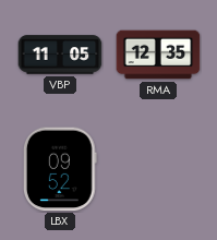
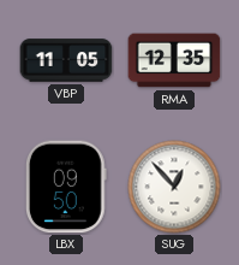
LBX: 09:52 -> 09:50
SUG: none -> 12:53
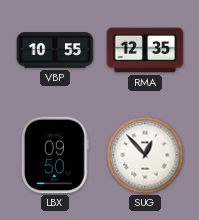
VBP: 11:05 -> 10:55
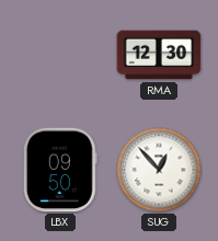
VBP: 10:55 -> none
RMA: 12:35 -> 12:30
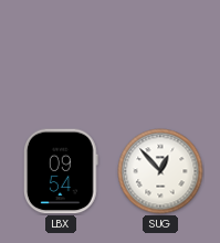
RMA: 12:30 -> none
LBX: 09:50 -> 09:54
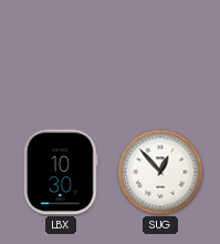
LBX: 09:54 -> 10:30
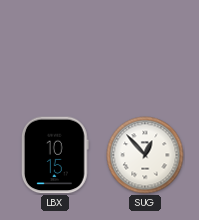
LBX: 10:30 -> 10:15
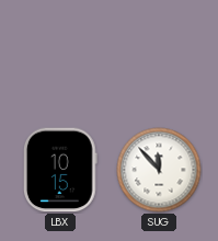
SUG: 12:53 -> 11:53
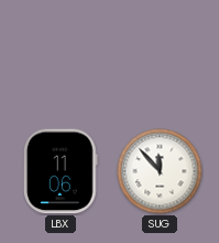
LBX: 10:15 -> 11:06
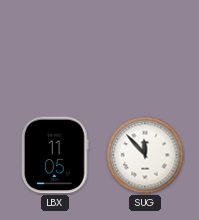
LBX: 11:06 -> 11:05
